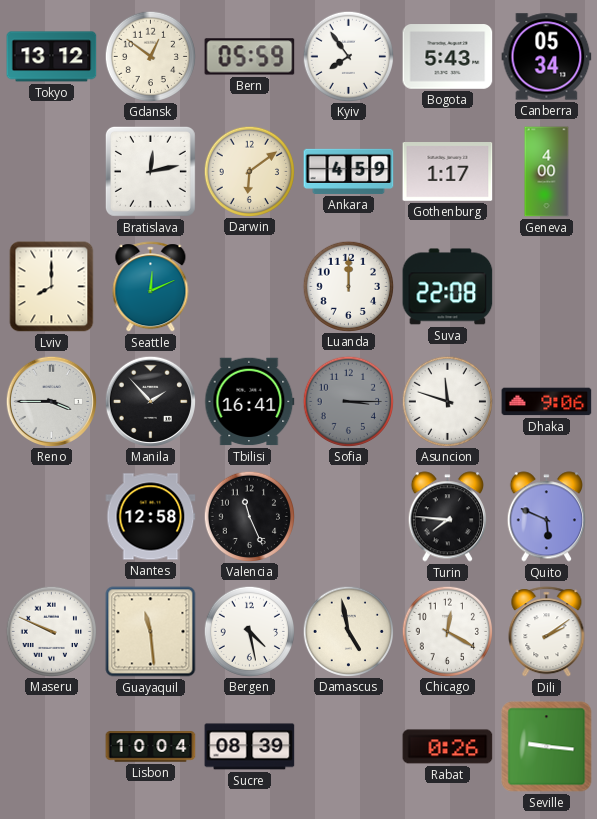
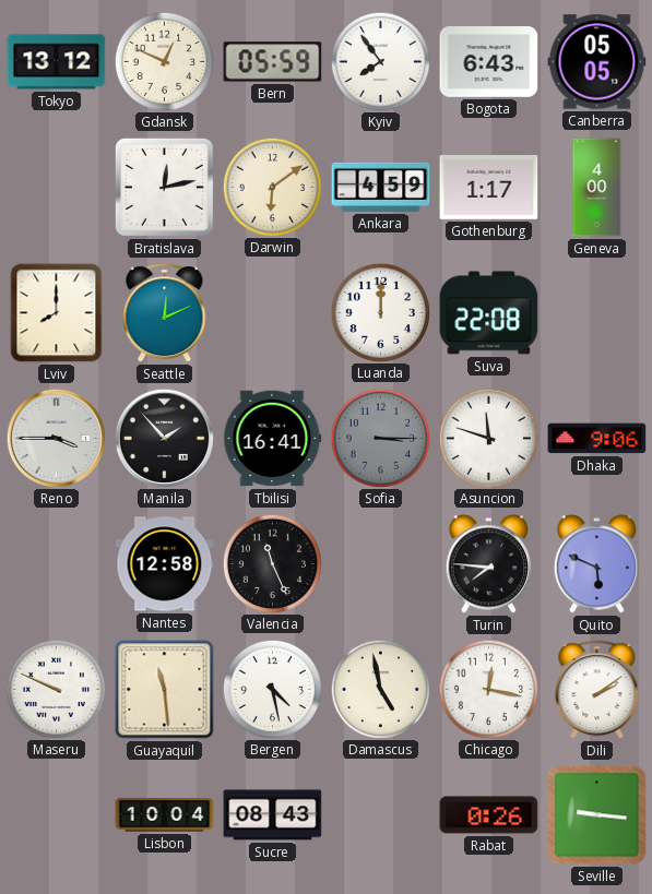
Gdansk: 12:51 -> 12:49
Bogota: 5:43 -> 6:43
Canberra: 05:34 -> 05:05
Chicago: 12:20 -> 12:17
Sucre: 08:39 -> 08:43
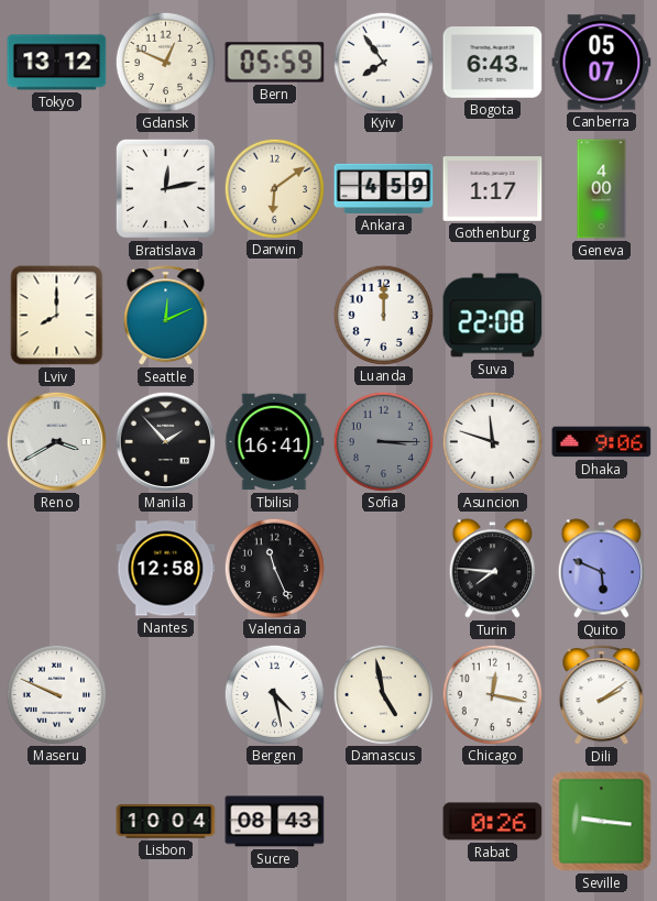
Canberra: 05:05 -> 05:07
Reno: 3:45 -> 3:40
Guayaquil: 11:29 -> none
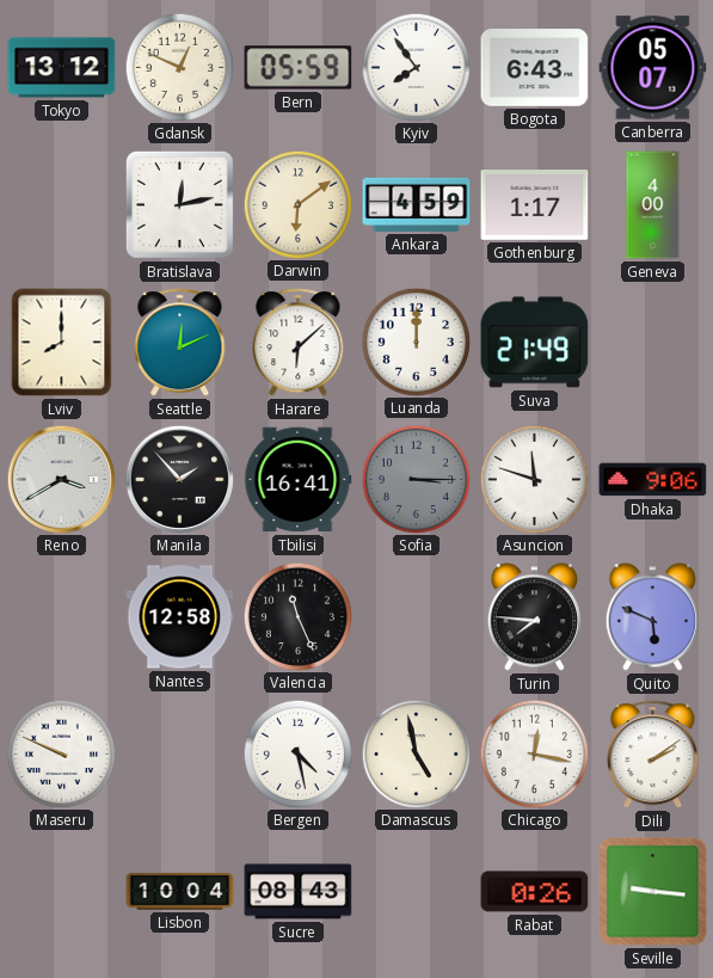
Harare: none -> 6:08
Suva: 22:08 -> 21:49
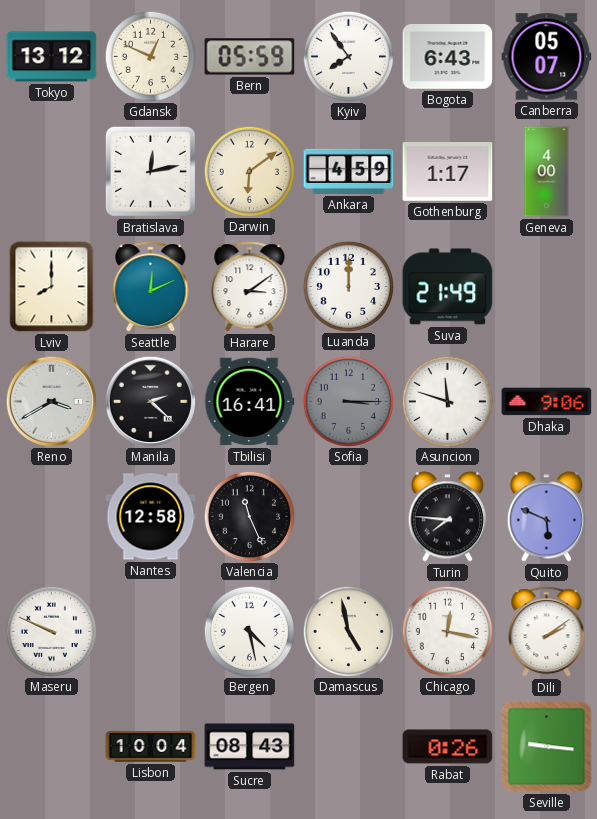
Harare: 6:08 -> 3:09
Manila: 1:53 -> 2:22
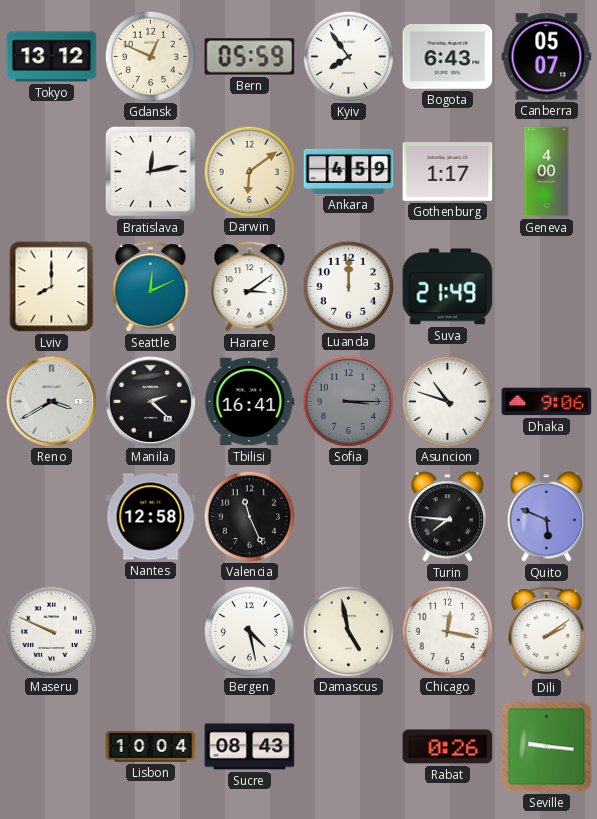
Asuncion: 11:48 -> 10:48
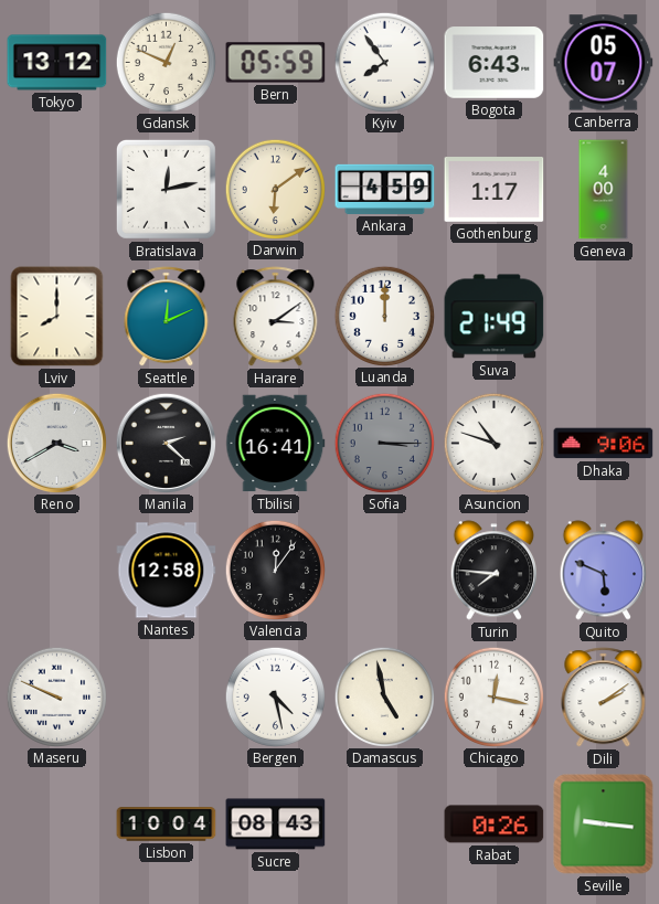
Valencia: 11:26 -> 12:06
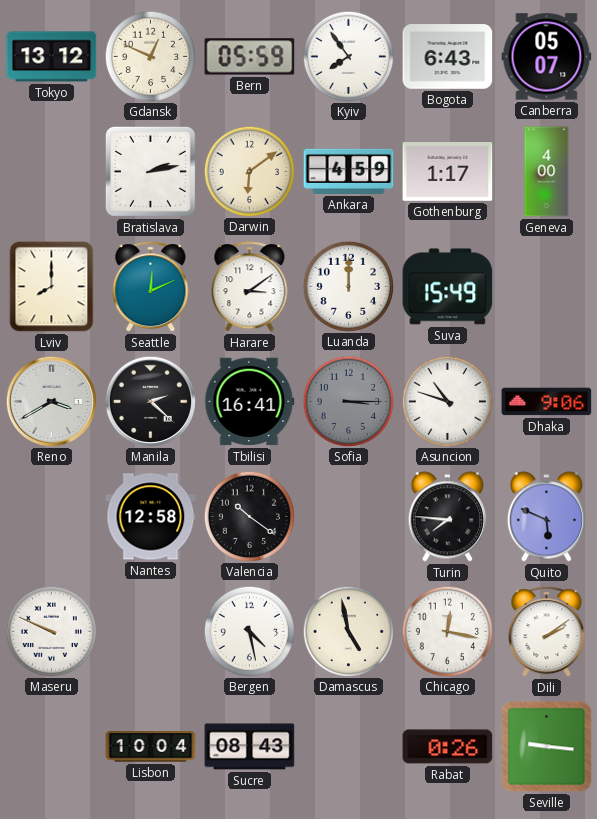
Bratislava: 12:13 -> 2:13
Suva: 21:49 -> 15:49
Valencia: 12:06 -> 10:21
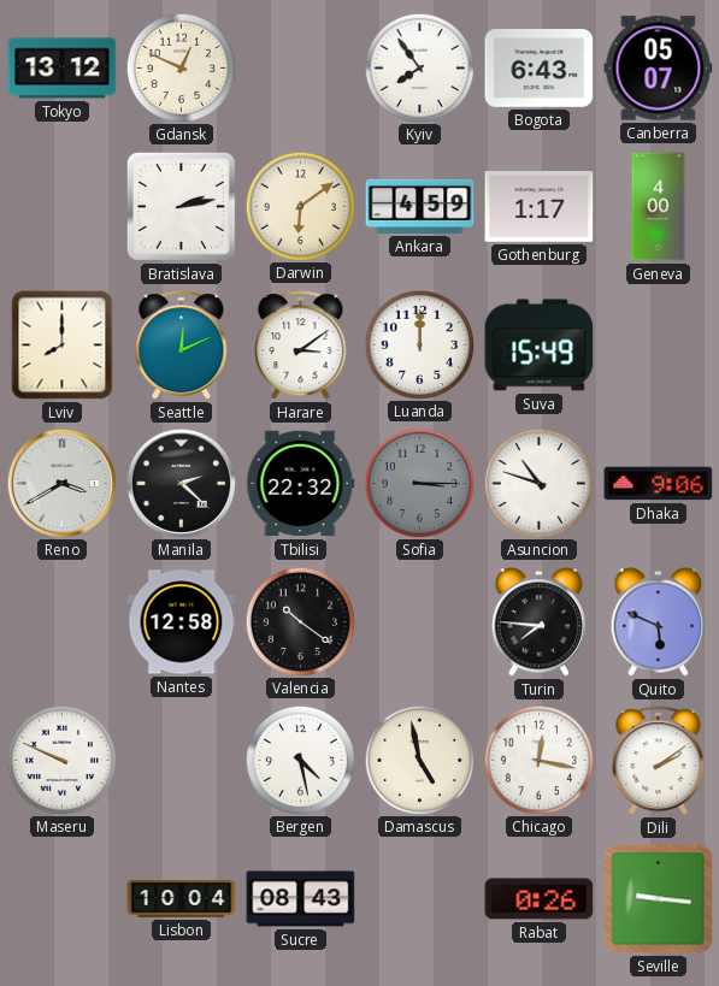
Bern: 05:59 -> none
Tbilisi: 16:41 -> 22:32
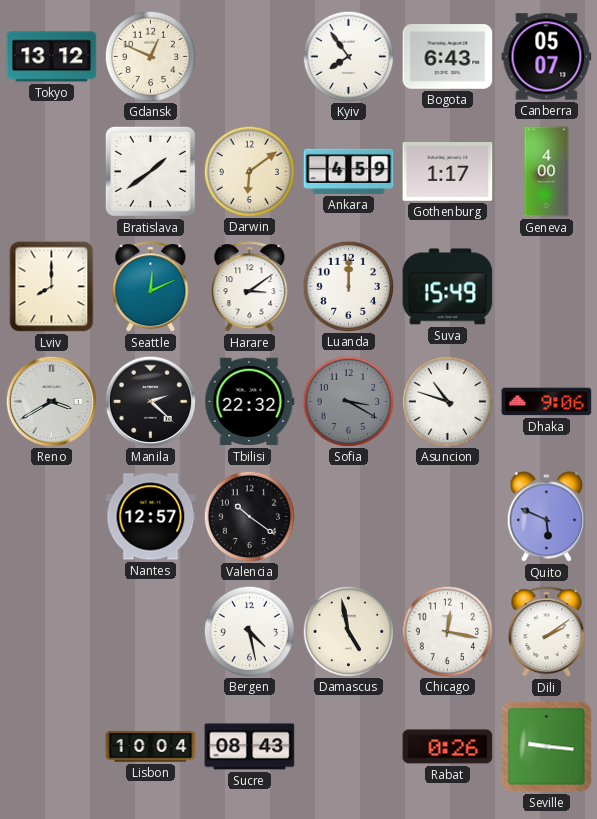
Bratislava: 2:13 -> 1:39
Sofia: 3:15 -> 3:20
Nantes: 12:58 -> 12:57
Turin: 7:46 -> none
Maseru: 9:49 -> none
